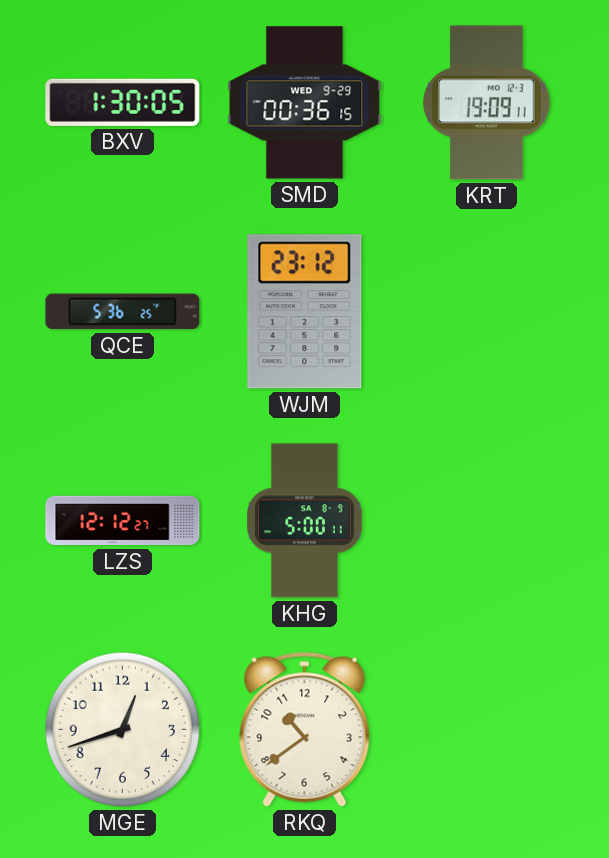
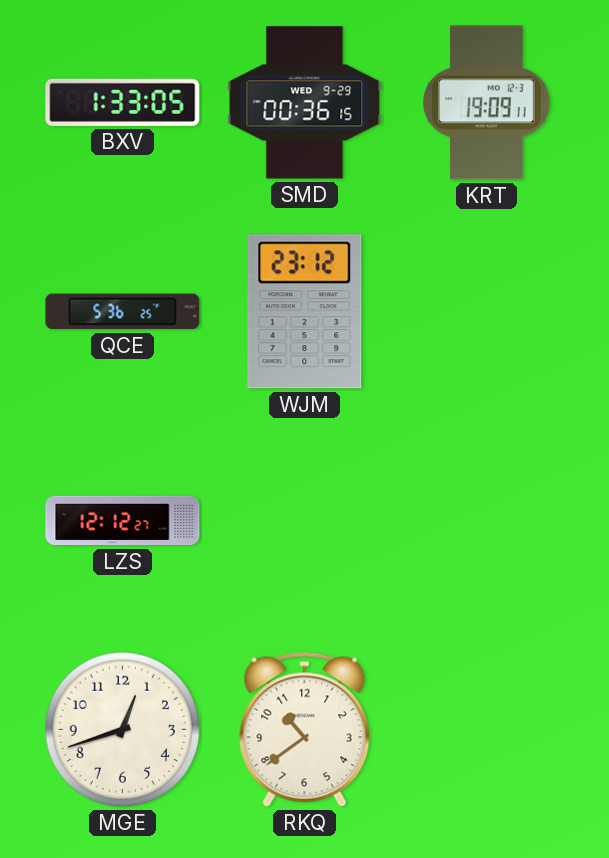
BXV: 1:30 -> 1:33
KHG: 5:00 -> none
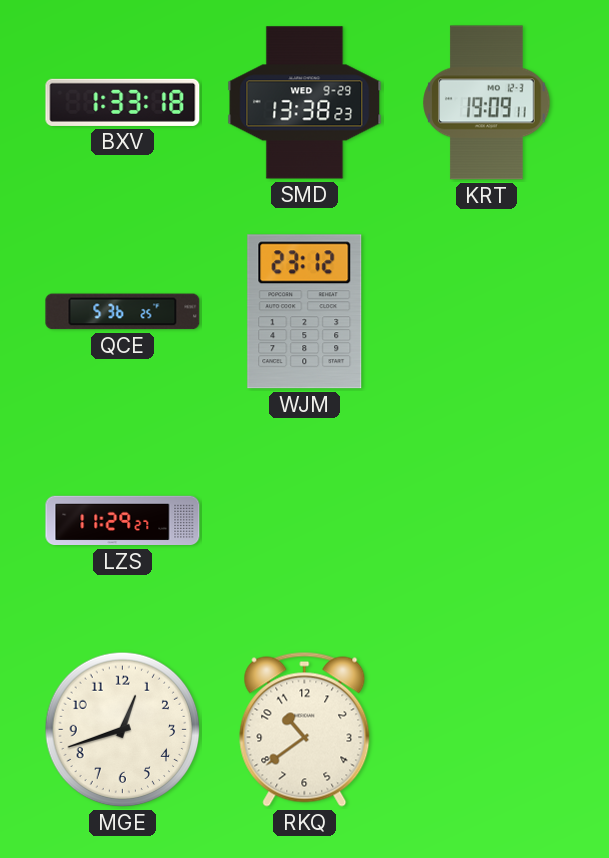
BXV: 1:33:05 -> 1:33:18
SMD: 00:36 -> 13:38
LZS: 12:12 -> 11:29
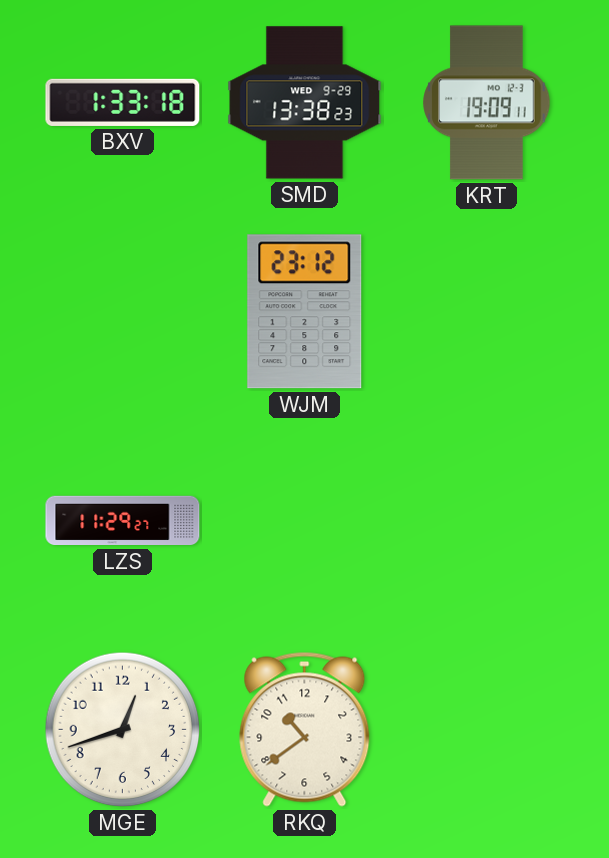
QCE: 5:36 -> none
